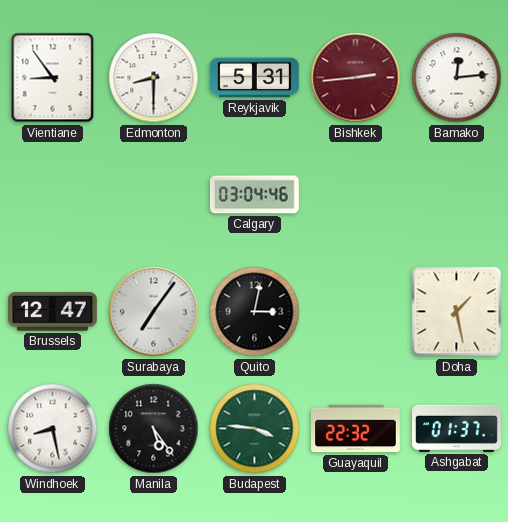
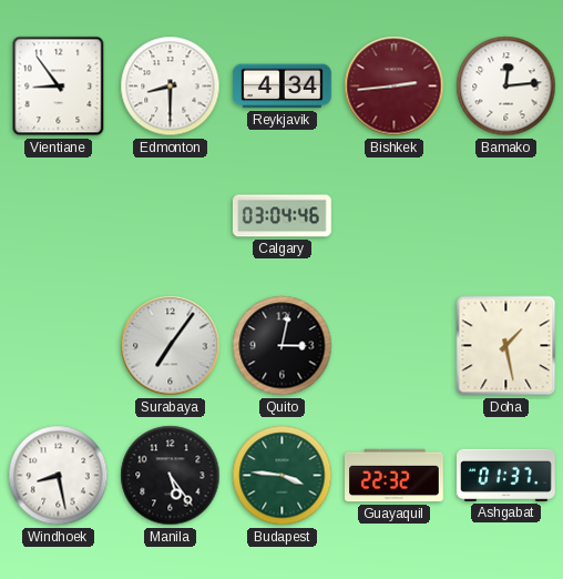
Reykjavik: 5:31 -> 4:34
Brussels: 12:47 -> none
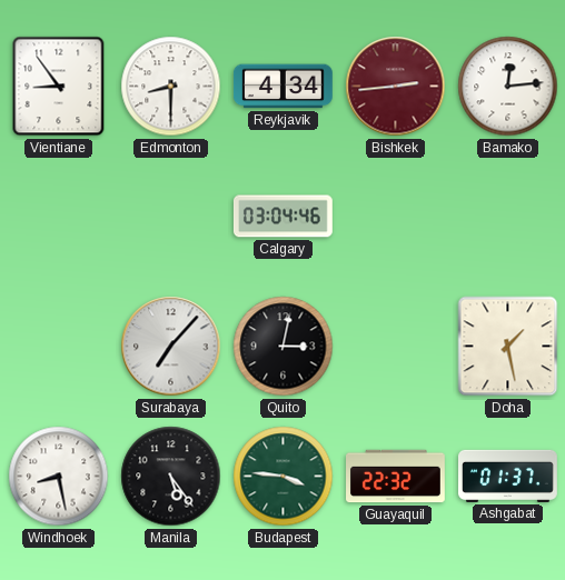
Surabaya: 7:06 -> 7:07
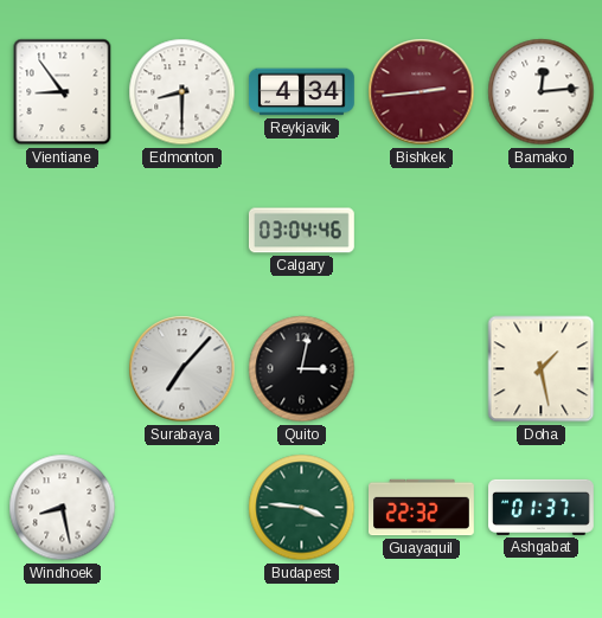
Manila: 5:24 -> none
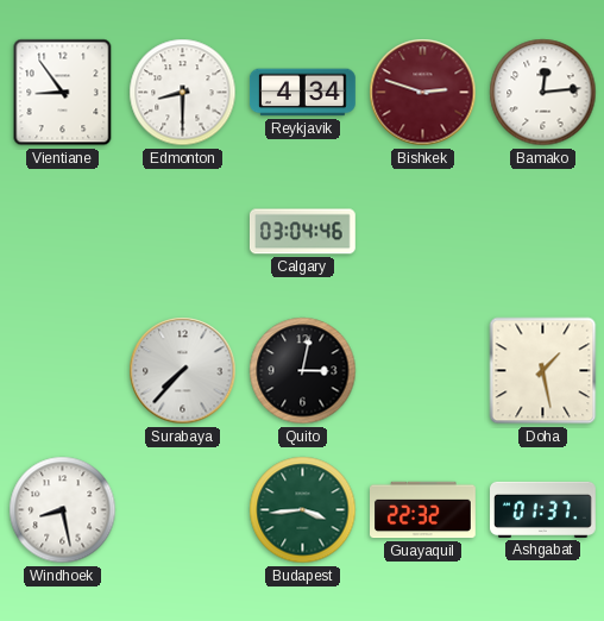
Bishkek: 2:44 -> 2:48
Surabaya: 7:07 -> 7:37
Budapest: 3:46 -> 3:44
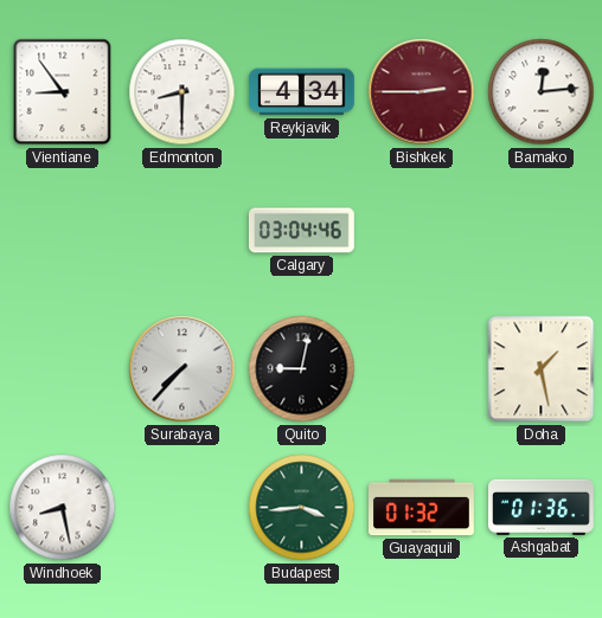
Bishkek: 2:48 -> 2:45
Quito: 3:02 -> 9:02
Guayaquil: 22:32 -> 01:32
Ashgabat: 01:37 -> 01:36
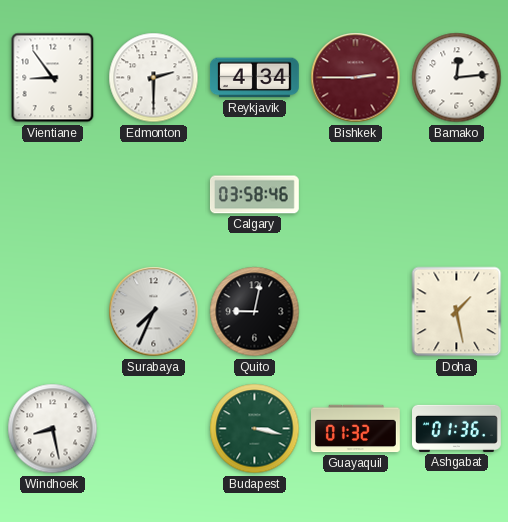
Edmonton: 8:30 -> 2:30
Calgary: 03:04 -> 03:58
Surabaya: 7:37 -> 7:34
Budapest: 3:44 -> 3:17
